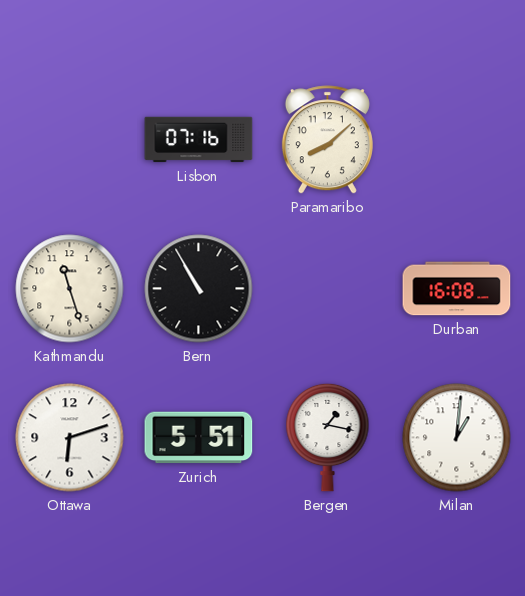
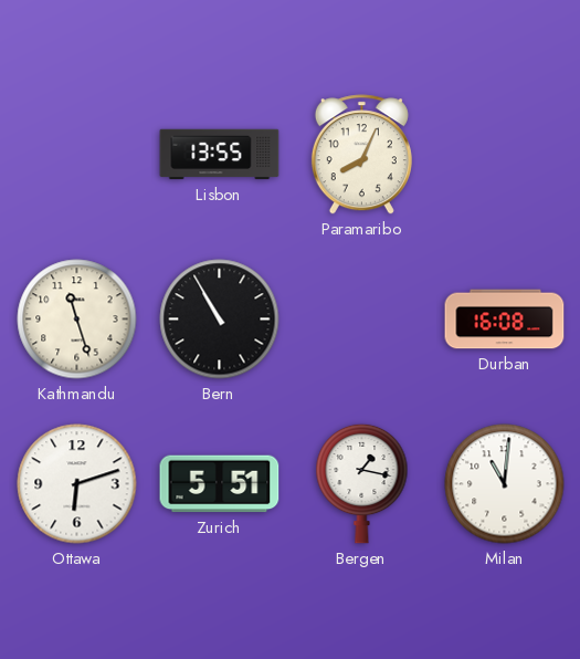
Lisbon: 07:16 -> 13:55
Paramaribo: 8:08 -> 8:04
Milan: 1:01 -> 11:01
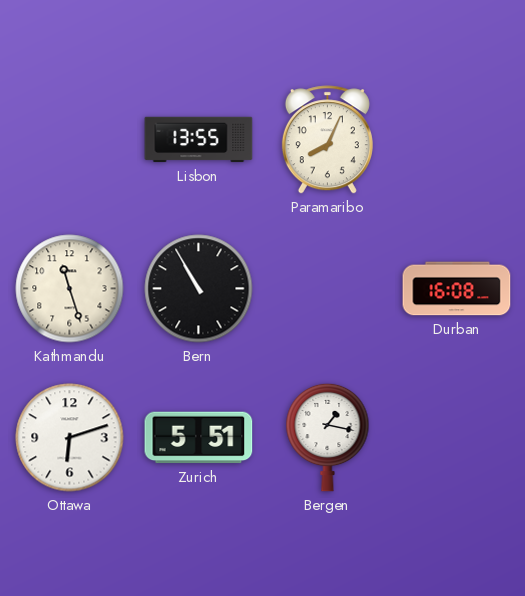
Milan: 11:01 -> none
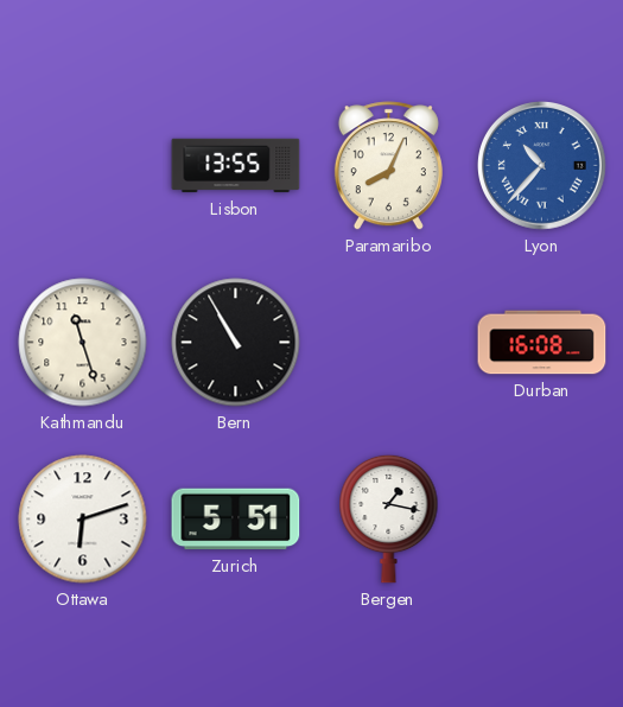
Lyon: none -> 10:37
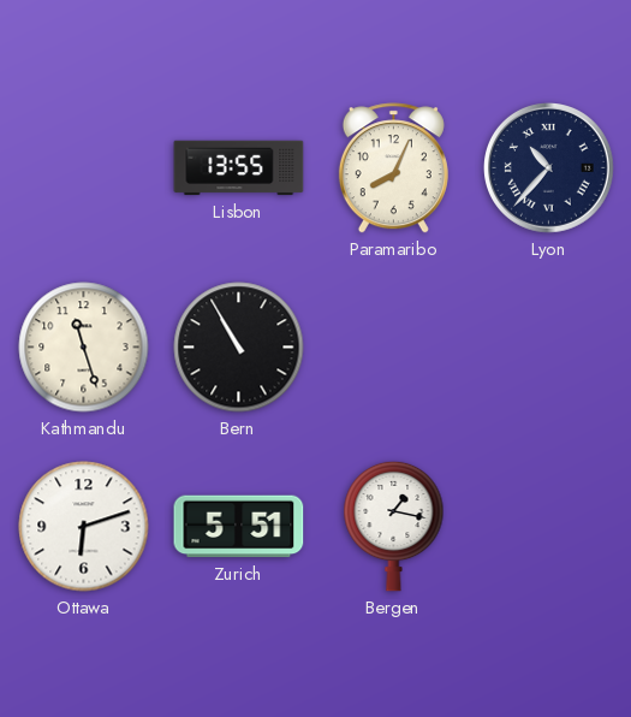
Lyon dial: blue -> navy
Durban: 16:08 -> none
